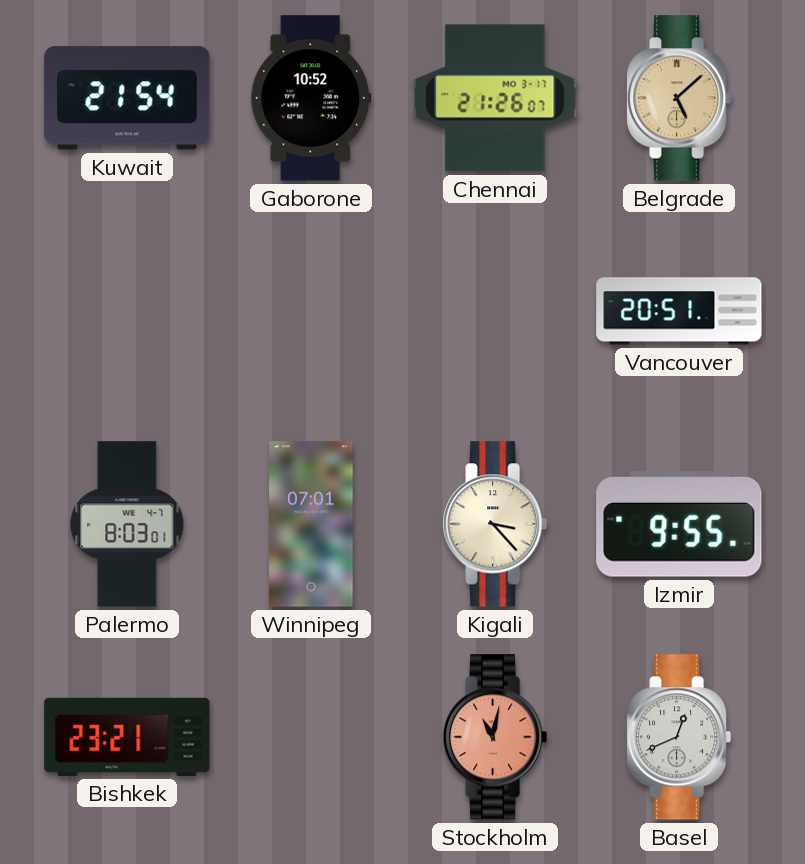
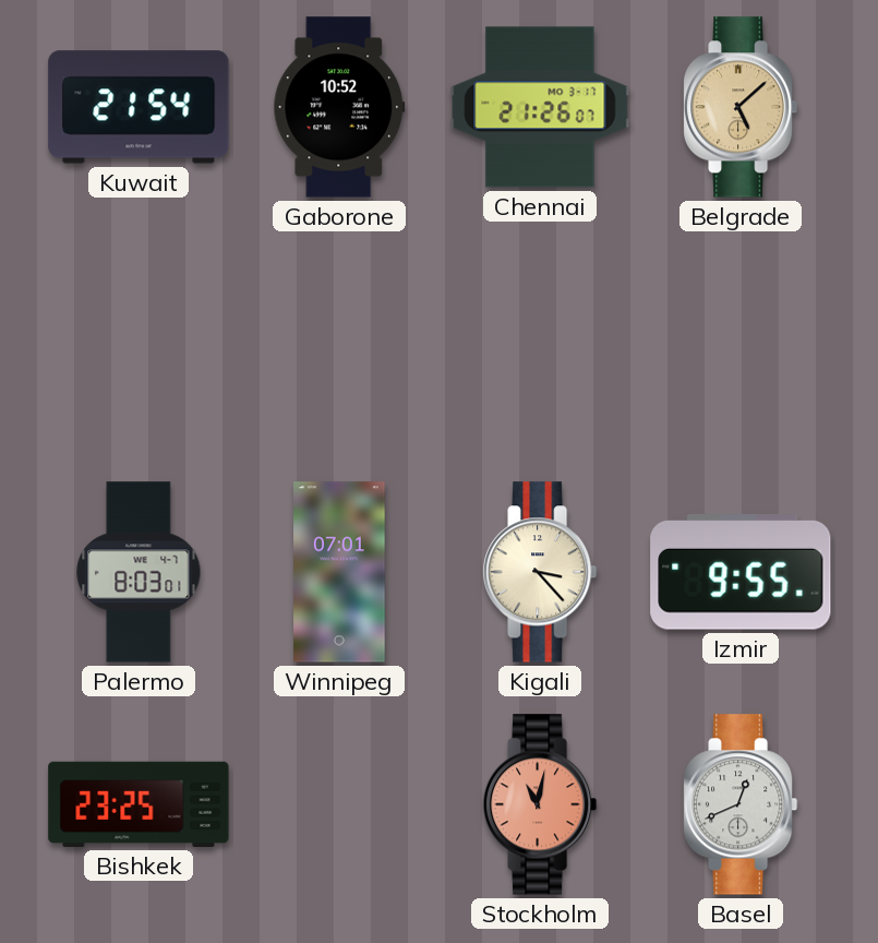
Vancouver: 20:51 -> none
Bishkek: 23:21 -> 23:25
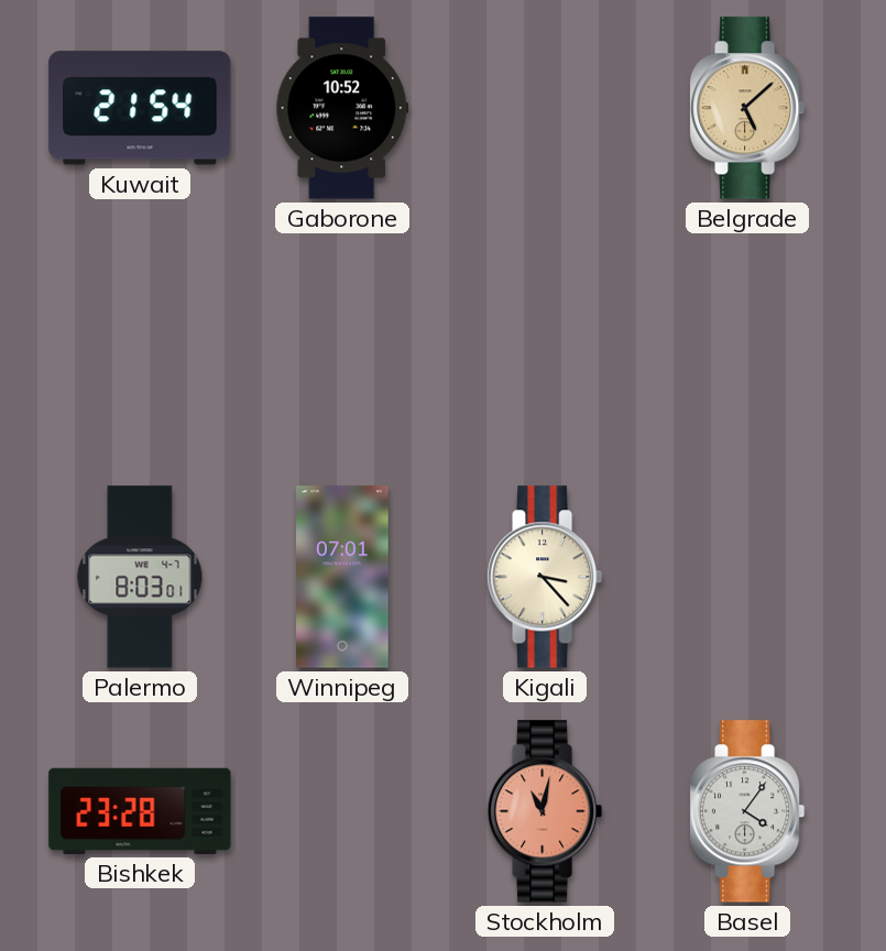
Chennai: 21:26 -> none
Izmir: 9:55 -> none
Bishkek: 23:25 -> 23:28
Basel: 12:41 -> 4:06
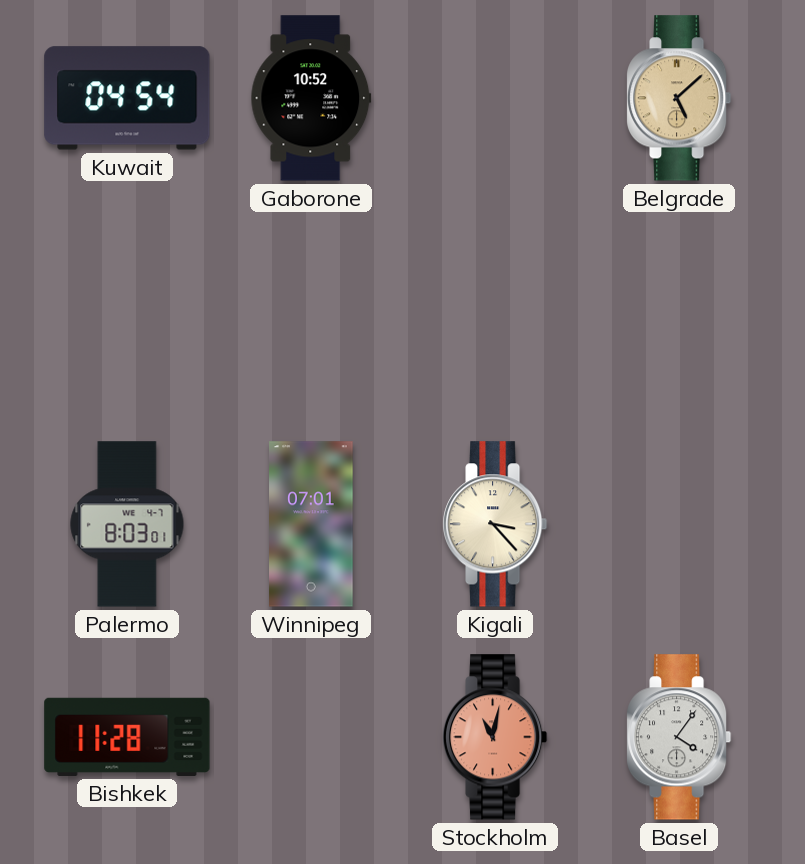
Kuwait: 21:54 -> 04:54
Bishkek: 23:28 -> 11:28
